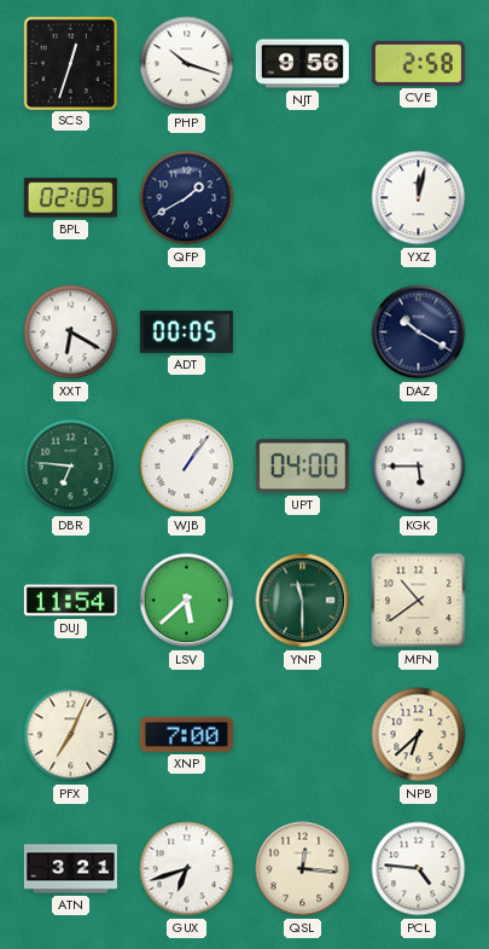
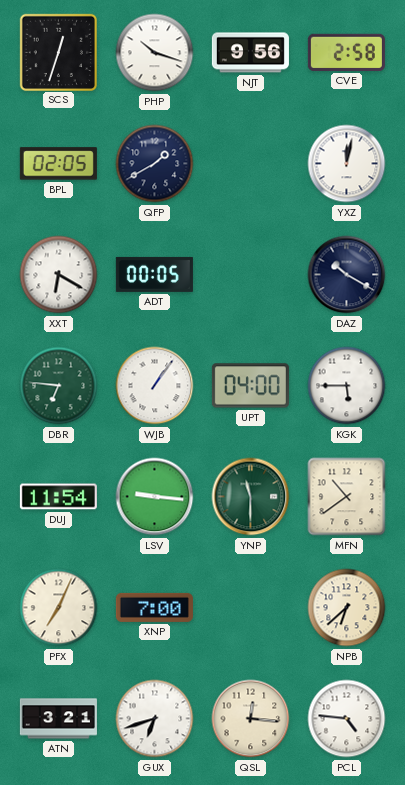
LSV: 5:38 -> 9:16
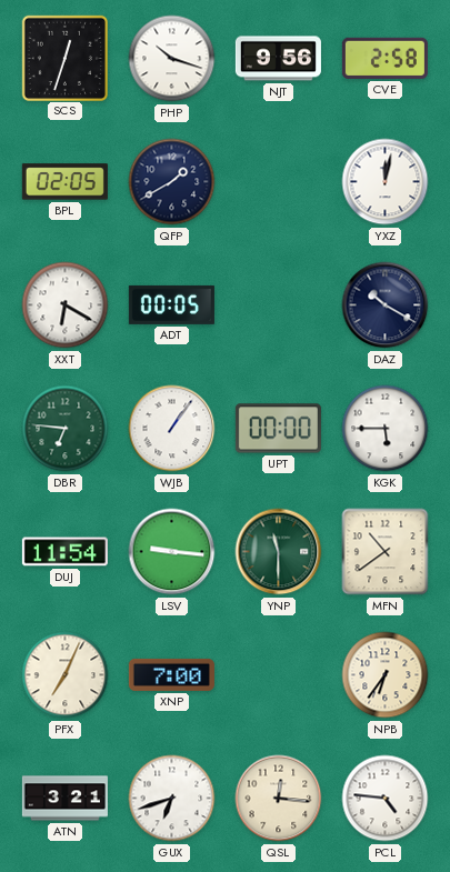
UPT: 04:00 -> 00:00
NPB: 6:38 -> 6:36
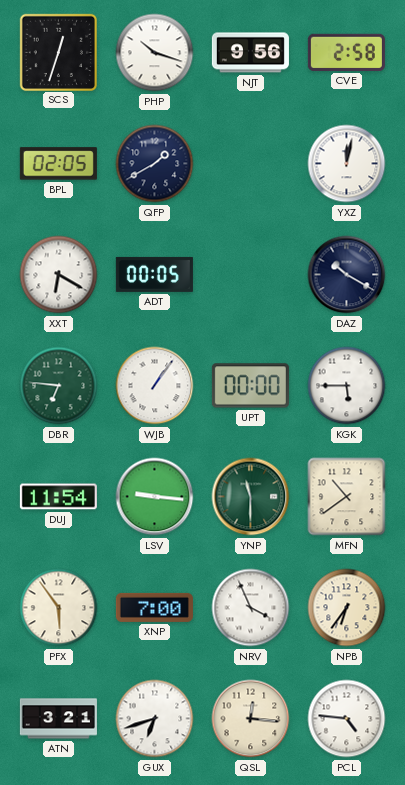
PFX: 7:04 -> 5:54
NRV: none -> 3:56
